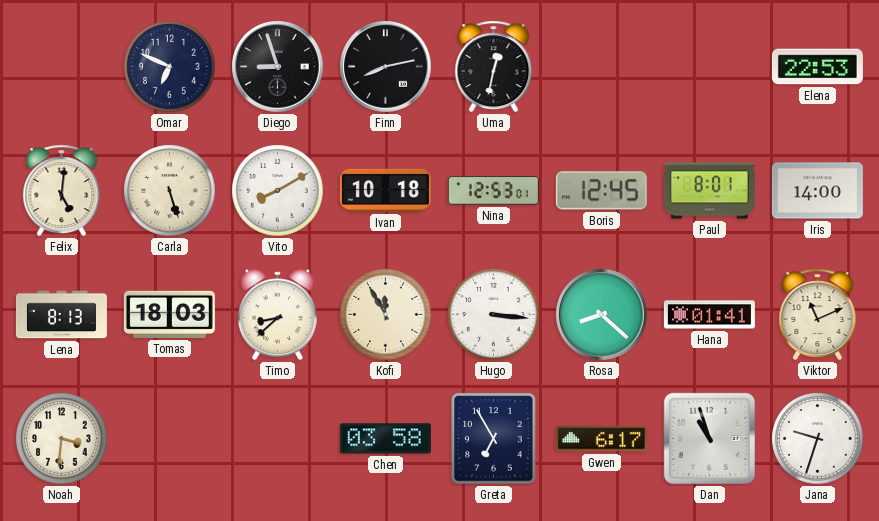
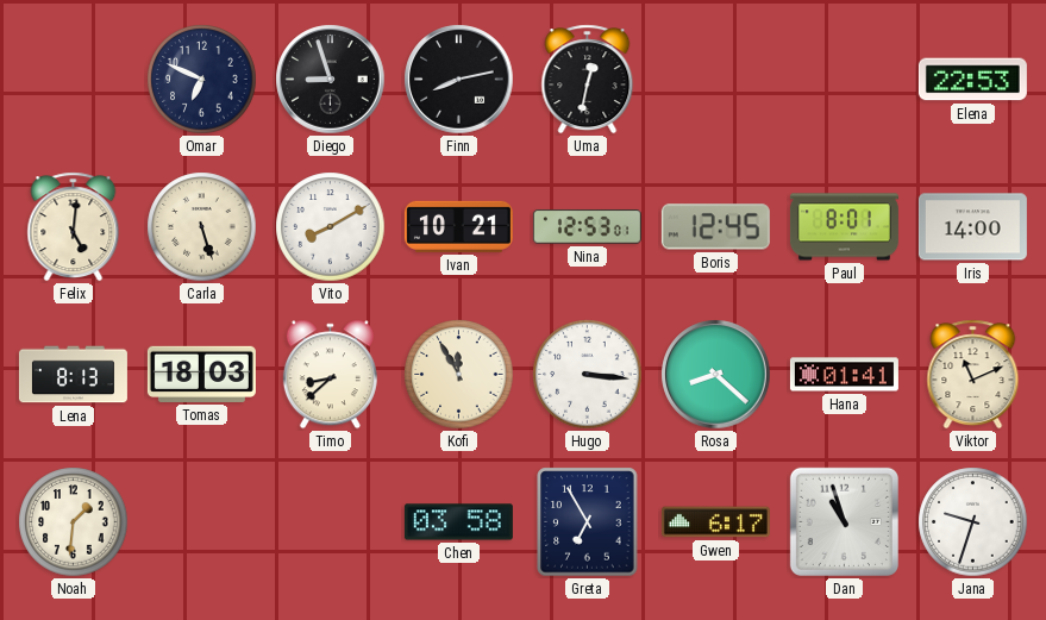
Ivan: 10:18 -> 10:21
Noah: 3:31 -> 1:31
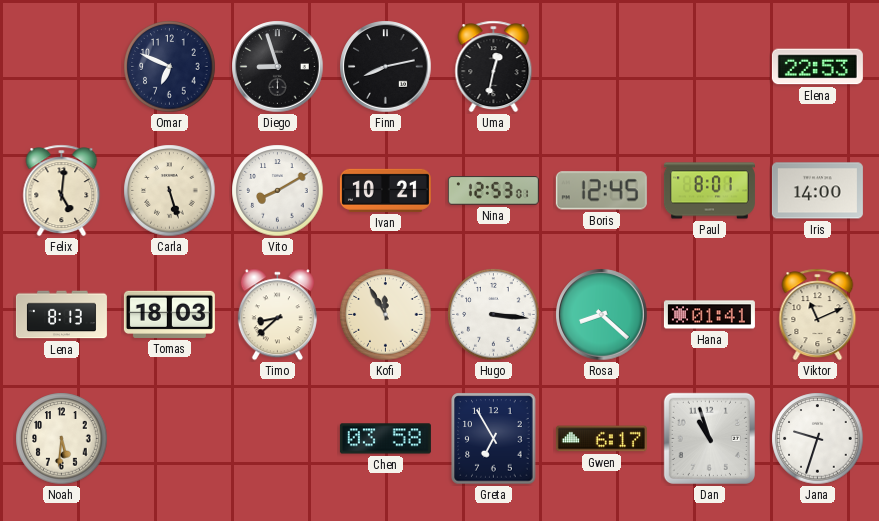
Noah: 1:31 -> 5:31
